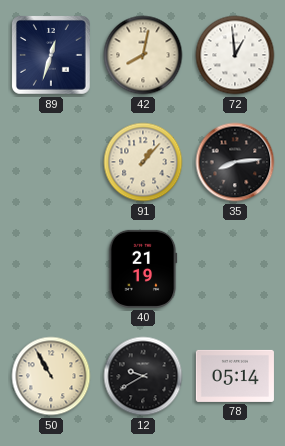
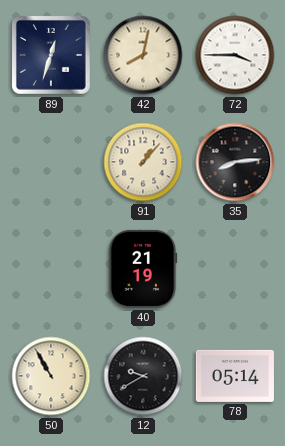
72: 12:59 -> 3:45
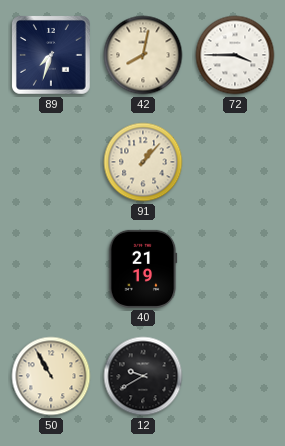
89: 12:33 -> 7:33
35: 8:14 -> none
78: 05:14 -> none
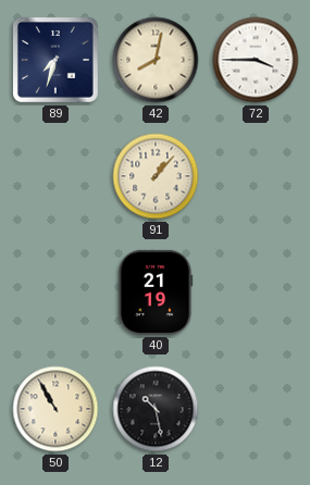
12: 9:40 -> 10:28
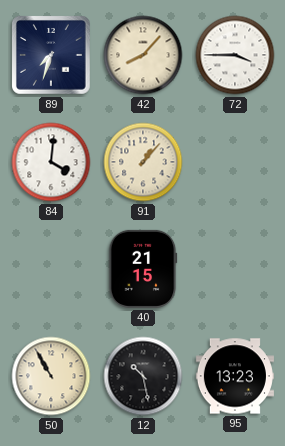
42: 8:02 -> 8:07
84: none -> 4:01
40: 21:19 -> 21:15
95: none -> 13:23
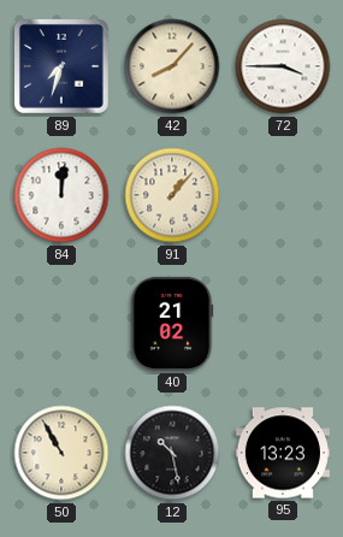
84: 4:01 -> 12:01
40: 21:15 -> 21:02
